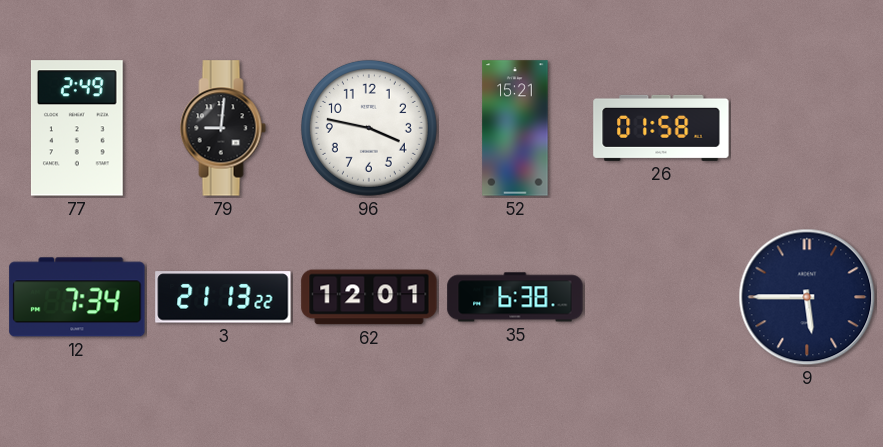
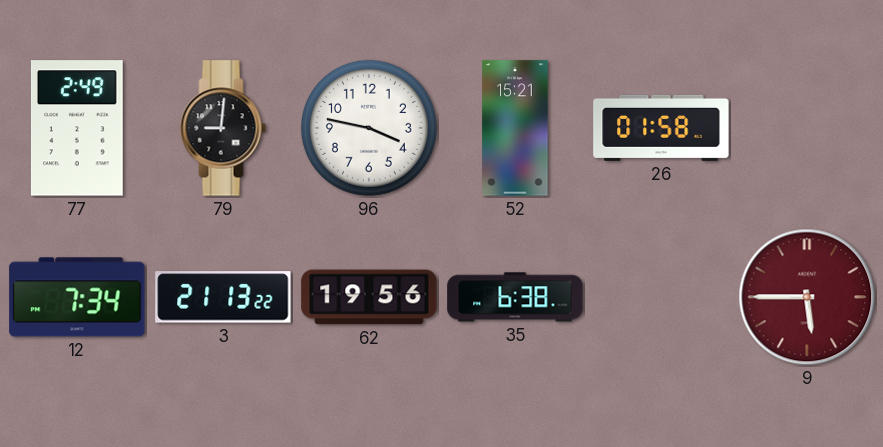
62: 12:01 -> 19:56
9 dial: navy -> burgundy
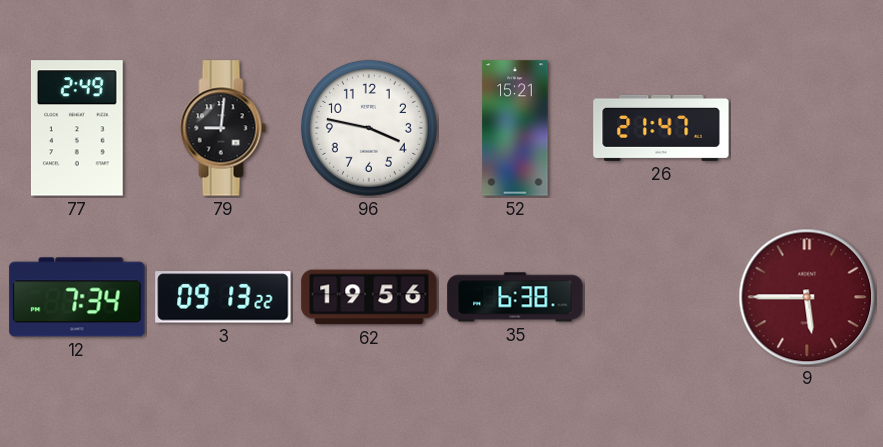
26: 01:58 -> 21:47
3: 21:13 -> 09:13
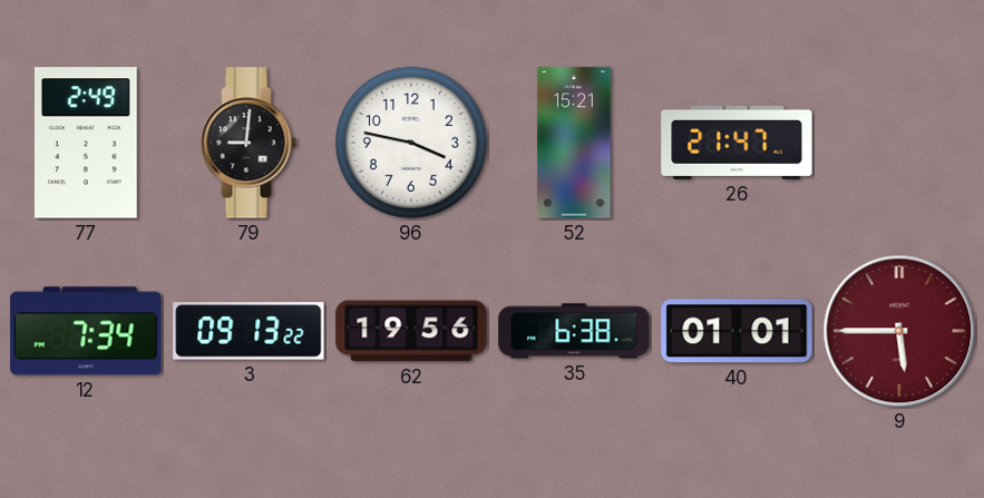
40: none -> 01:01
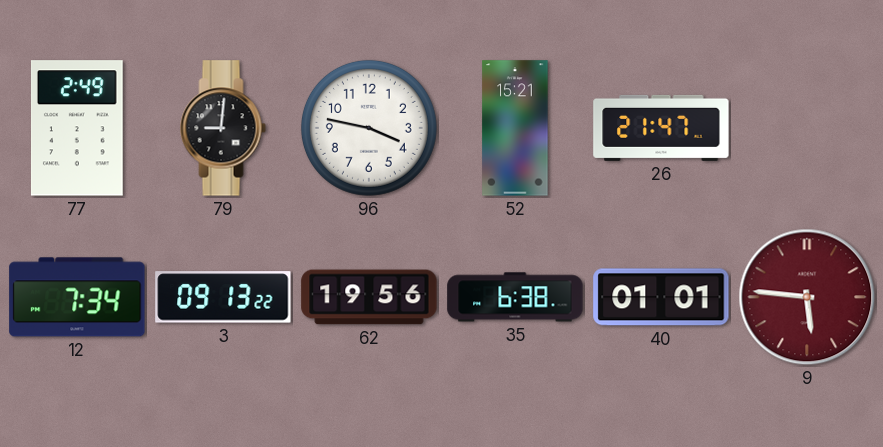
9: 5:45 -> 5:46
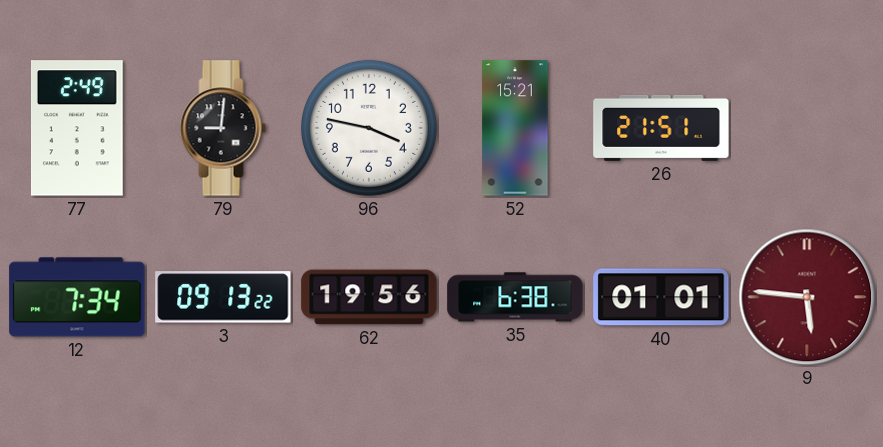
26: 21:47 -> 21:51
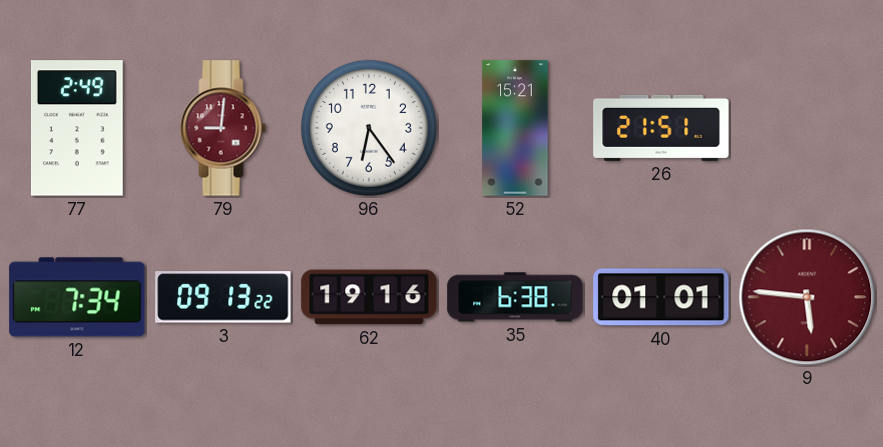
79 dial: black -> burgundy
96: 3:47 -> 6:24
62: 19:56 -> 19:16
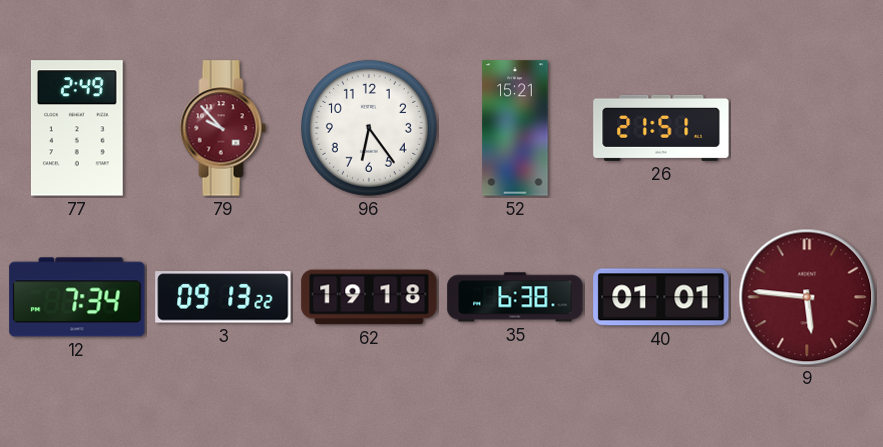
79: 9:01 -> 9:53
62: 19:16 -> 19:18
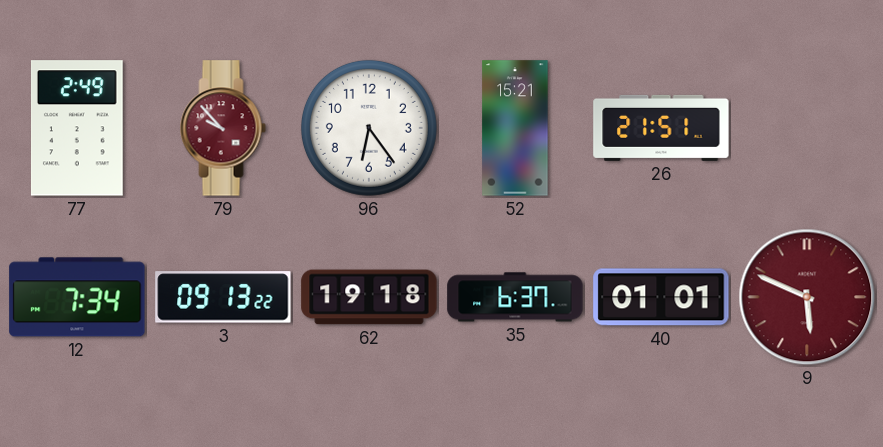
35: 6:38 -> 6:37
9: 5:46 -> 5:49
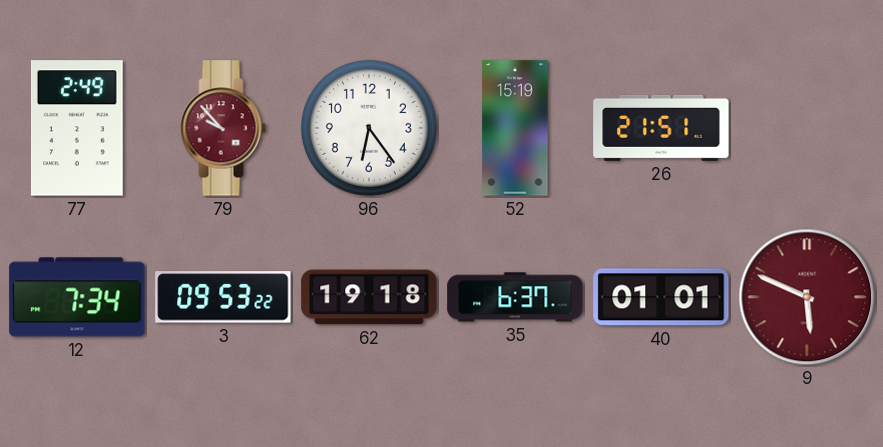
52: 15:21 -> 15:19
3: 09:13 -> 09:53
